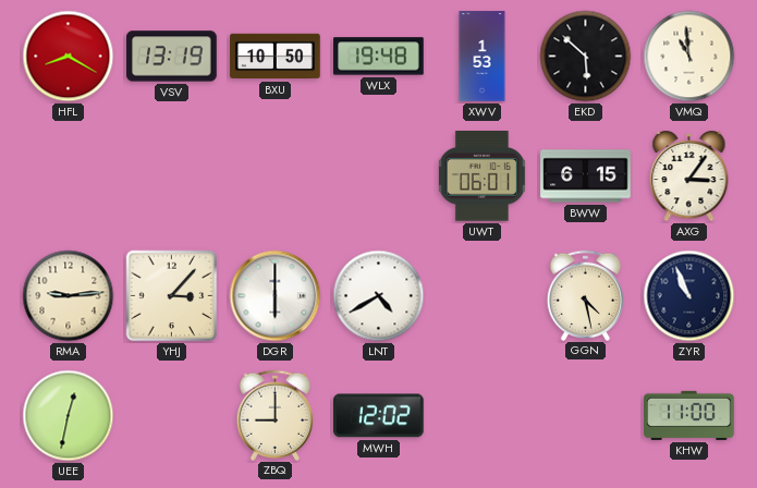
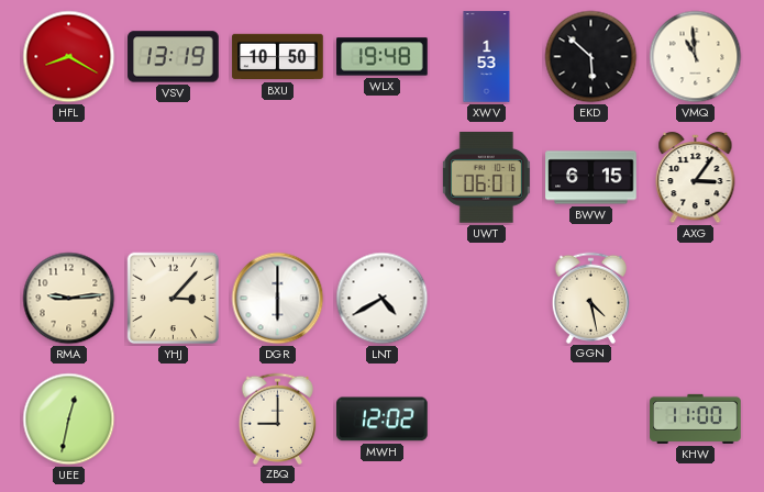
ZYR: 10:56 -> none
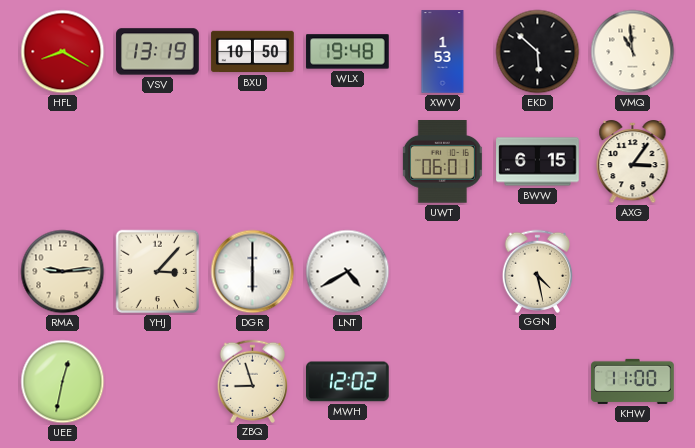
ZBQ: 9:00 -> 8:57
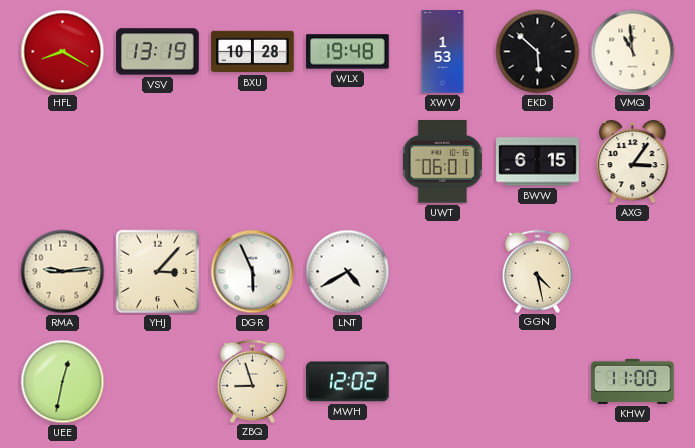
BXU: 10:50 -> 10:28
DGR: 6:00 -> 5:56
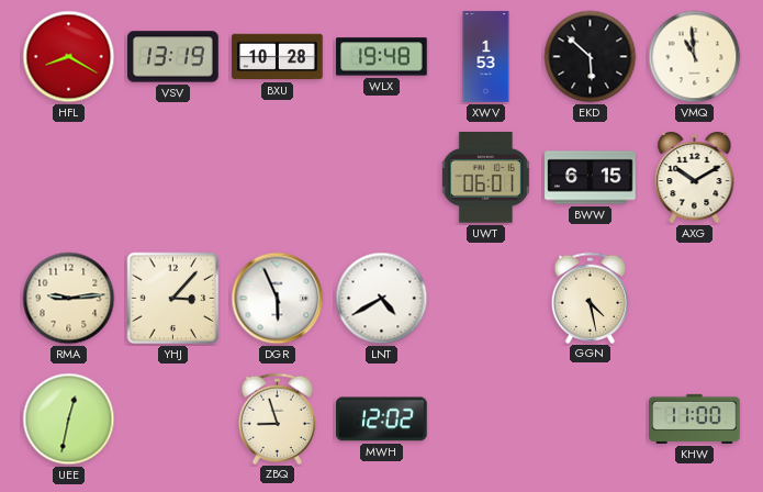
AXG: 3:06 -> 10:10
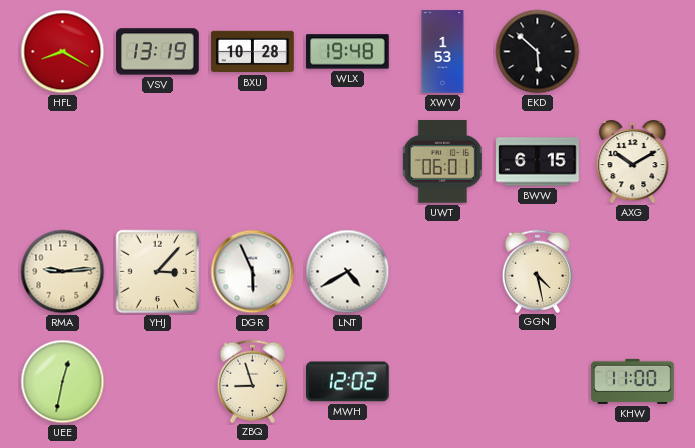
VMQ: 10:59 -> none
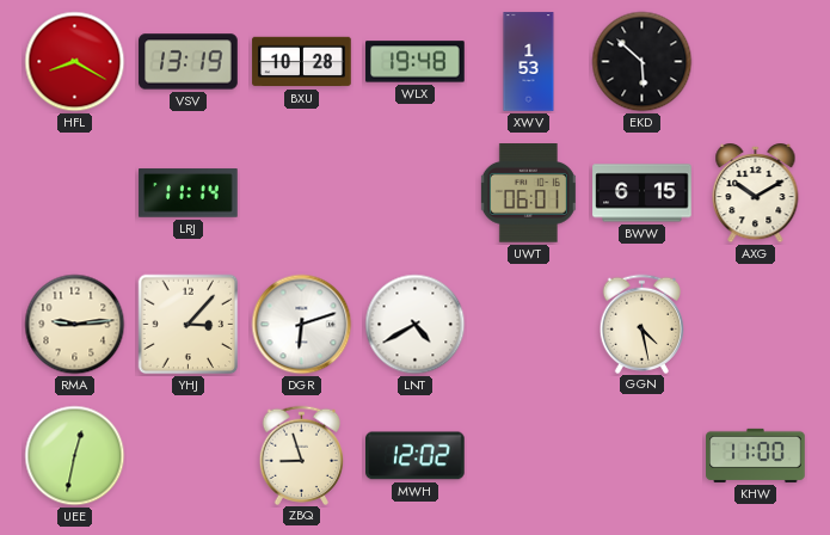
LRJ: none -> 11:14
DGR: 5:56 -> 6:12
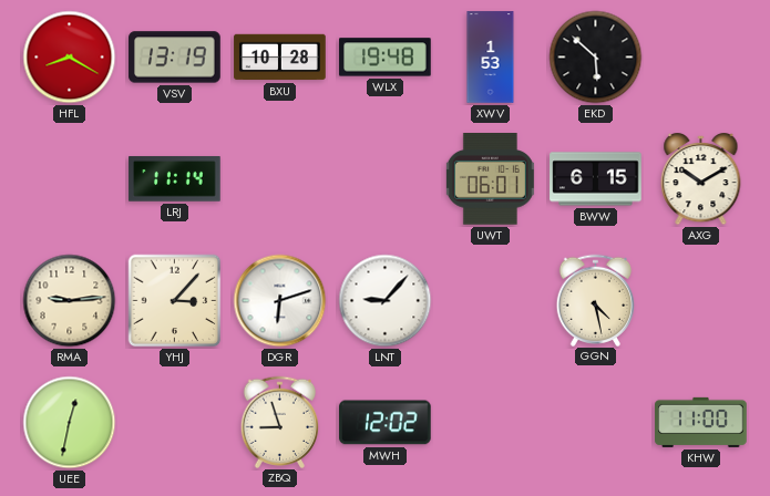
LNT: 4:40 -> 9:07
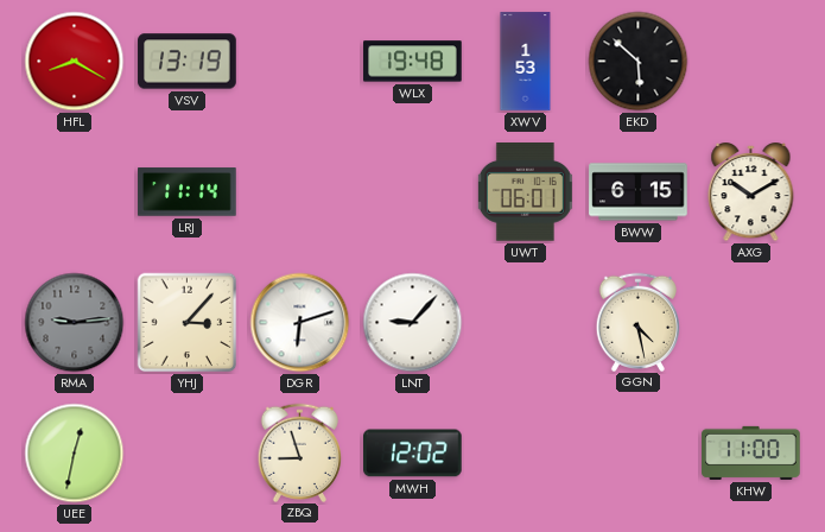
BXU: 10:28 -> none
RMA dial: cream -> grey
